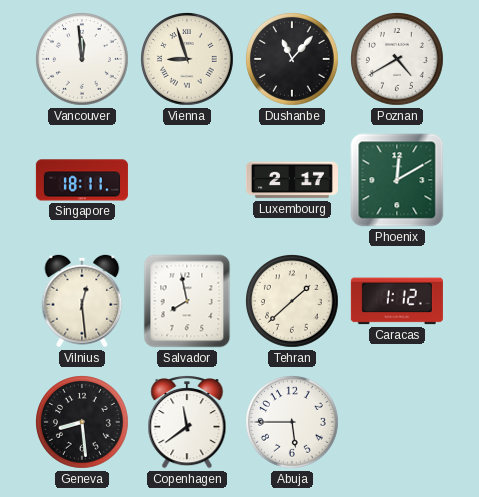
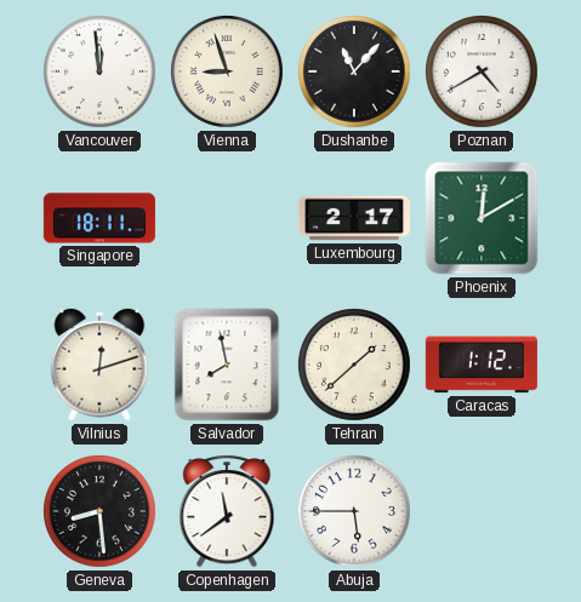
Vilnius: 12:29 -> 12:12
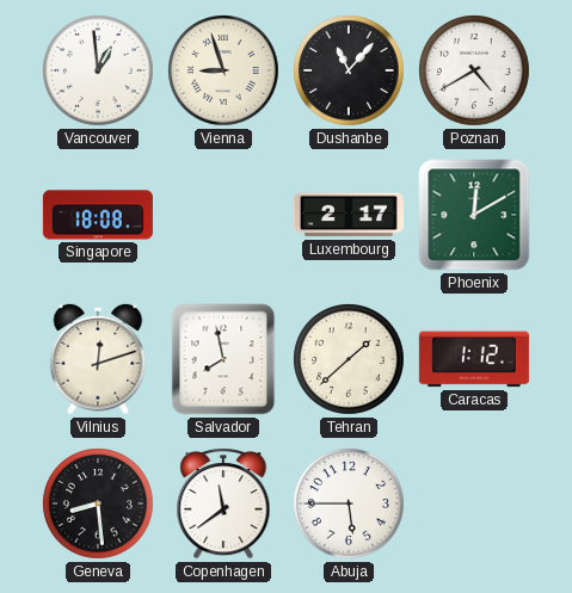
Vancouver: 11:59 -> 12:59
Singapore: 18:11 -> 18:08
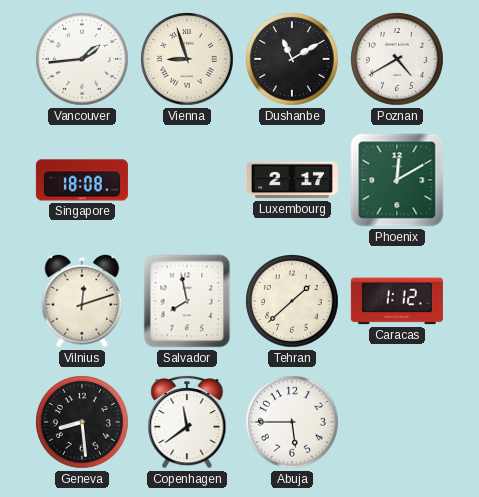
Vancouver: 12:59 -> 1:44
Dushanbe: 11:07 -> 11:10
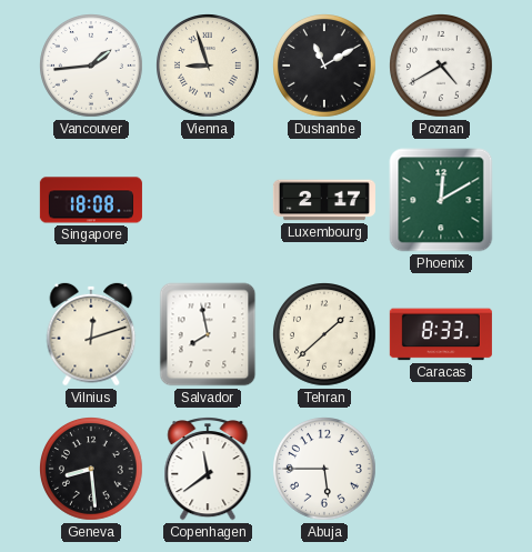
Caracas: 1:12 -> 8:33
